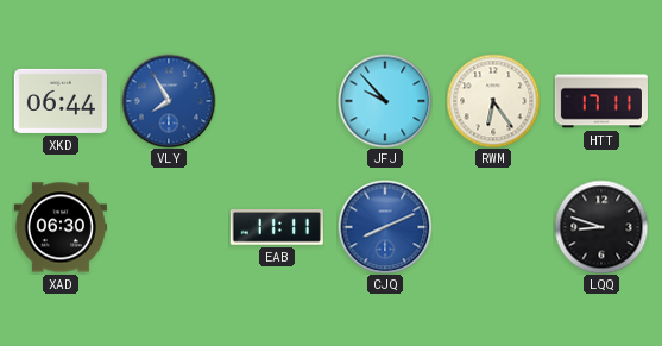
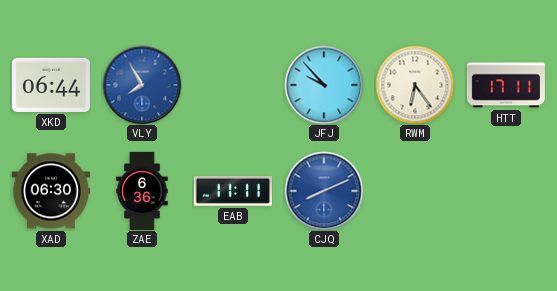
ZAE: none -> 6:36
LQQ: 8:48 -> none
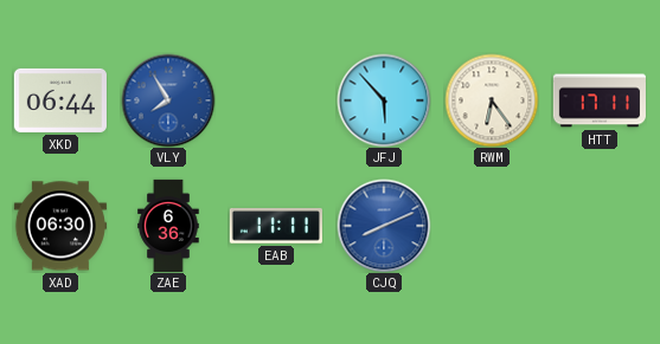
JFJ: 9:53 -> 5:53
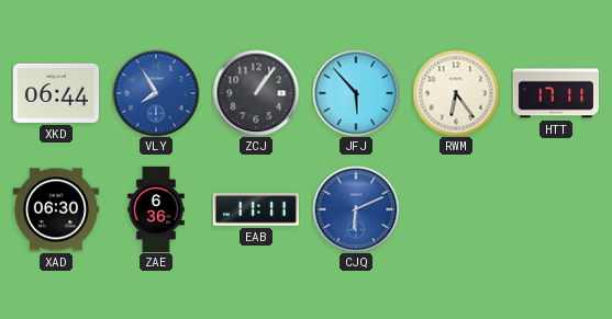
ZCJ: none -> 1:06
CJQ: 8:11 -> 6:11
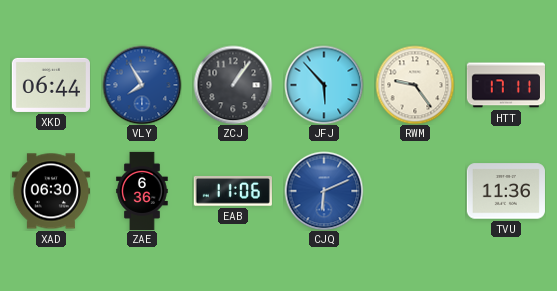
RWM: 6:24 -> 9:24
EAB: 11:11 -> 11:06
TVU: none -> 11:36
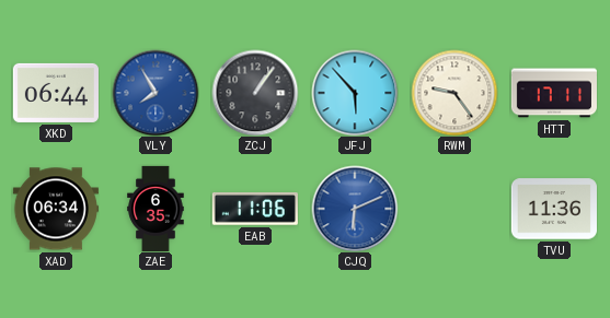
XAD: 06:30 -> 06:34
ZAE: 6:36 -> 6:35
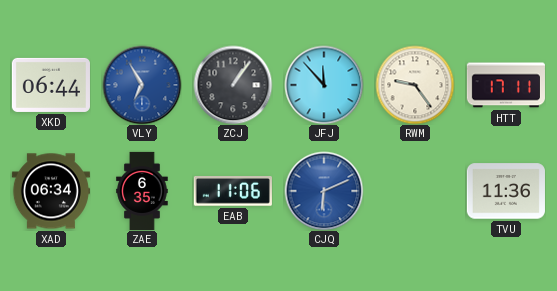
VLY: 7:55 -> 6:55
JFJ: 5:53 -> 11:53
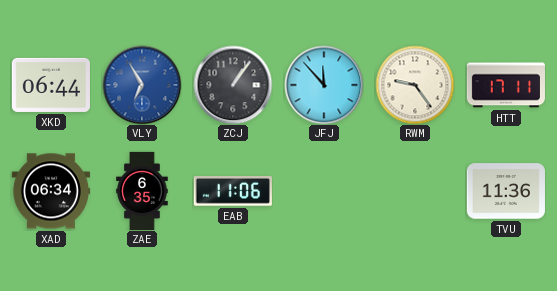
CJQ: 6:11 -> none
